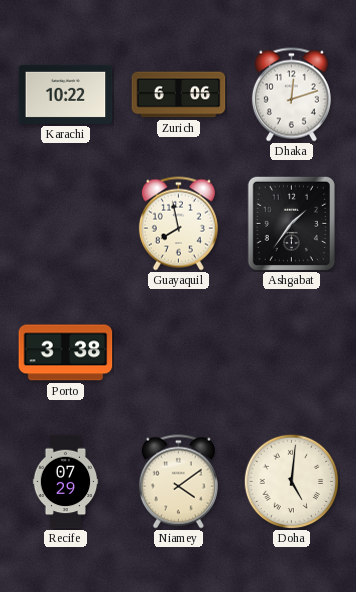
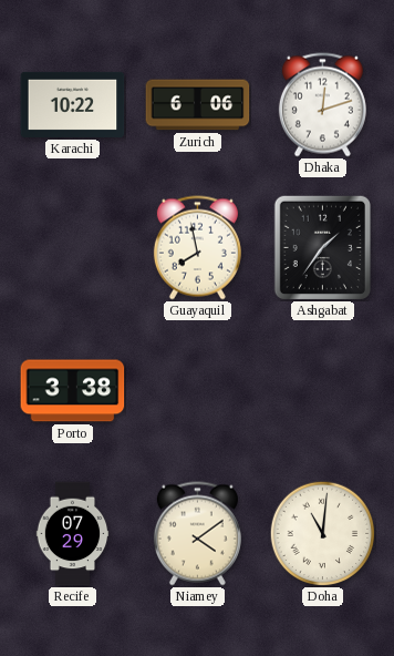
Doha: 5:01 -> 11:01
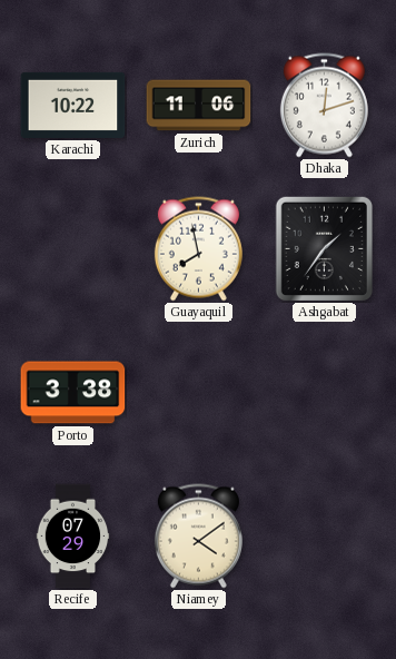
Zurich: 6:06 -> 11:06
Doha: 11:01 -> none
